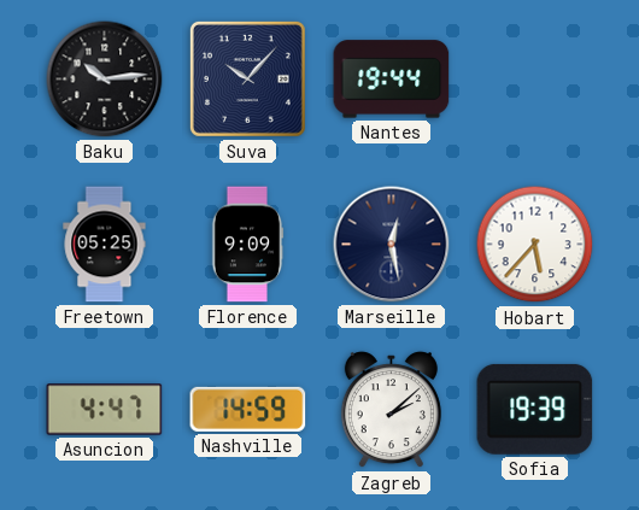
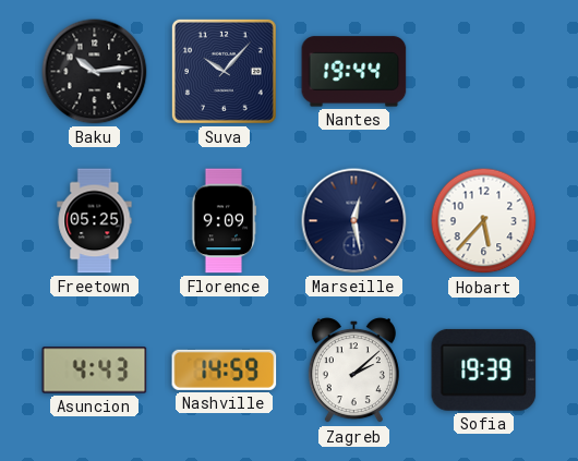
Asuncion: 4:47 -> 4:43
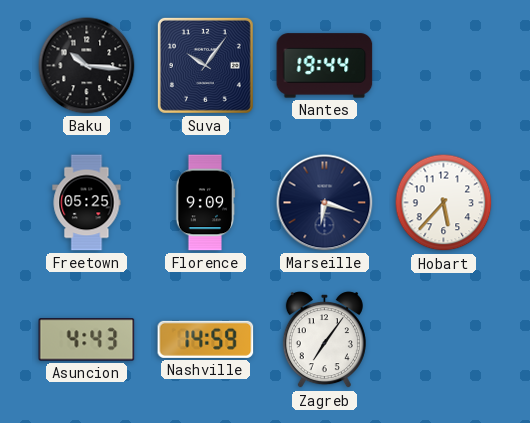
Baku: 10:14 -> 10:16
Suva: 10:07 -> 10:06
Marseille: 12:28 -> 6:18
Zagreb: 2:08 -> 7:06
Sofia: 19:39 -> none
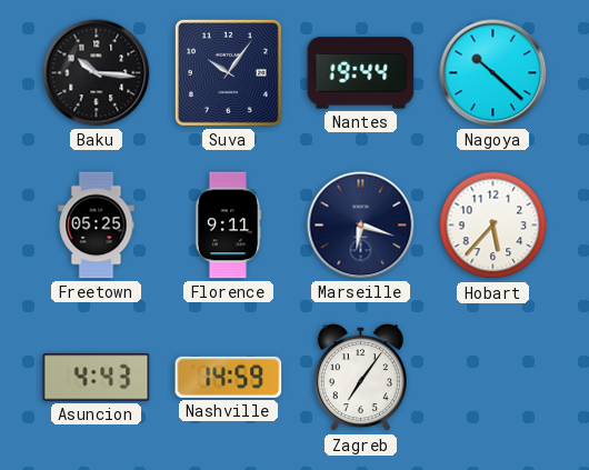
Nagoya: none -> 10:22
Florence: 9:09 -> 9:11
